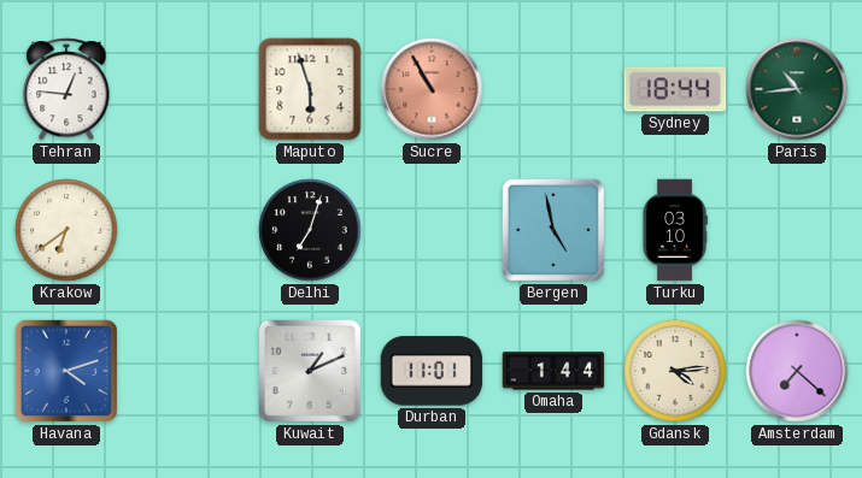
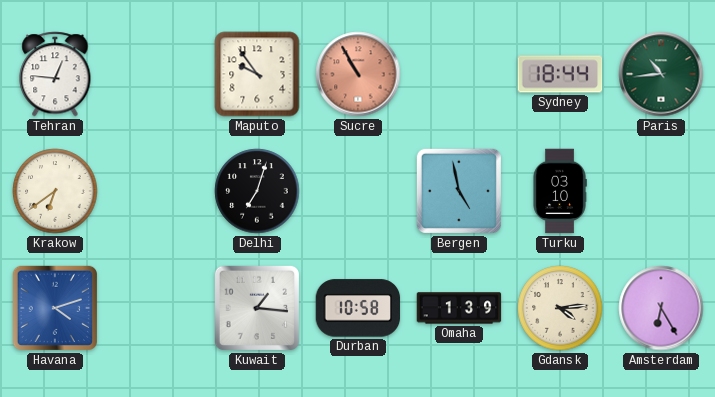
Maputo: 5:57 -> 9:54
Kuwait: 1:11 -> 1:16
Durban: 11:01 -> 10:58
Omaha: 1:44 -> 1:39
Amsterdam: 7:22 -> 6:25
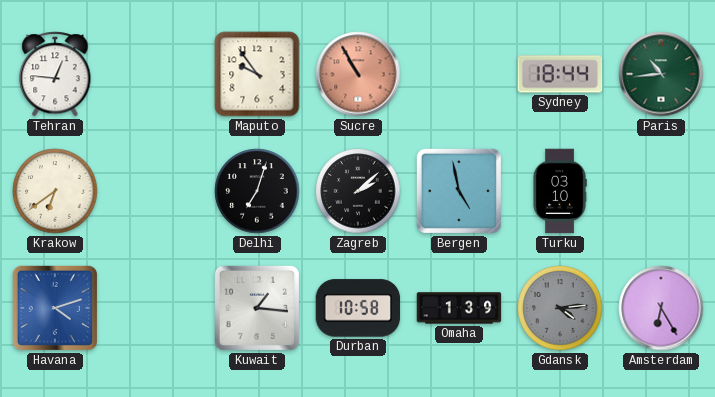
Zagreb: none -> 2:08
Gdansk dial: cream -> grey
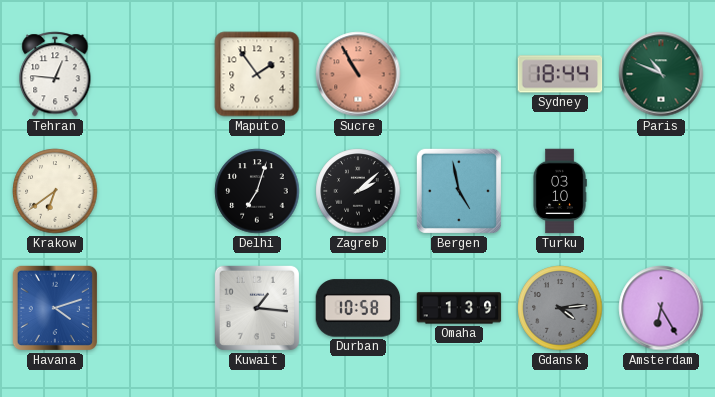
Maputo: 9:54 -> 1:54
Paris: 10:44 -> 10:49
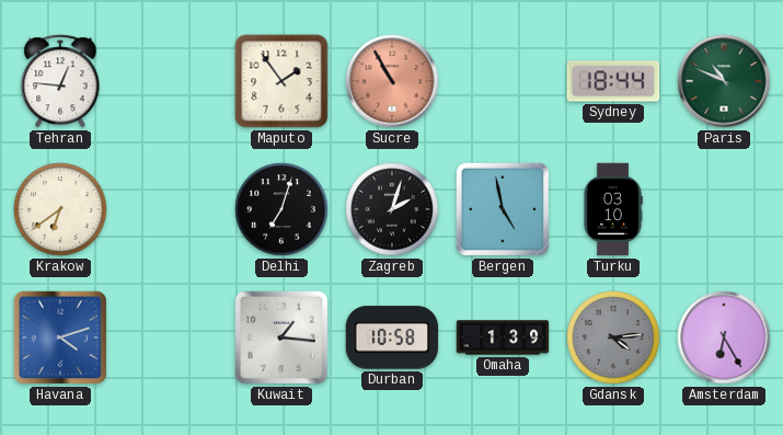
Zagreb: 2:08 -> 2:03
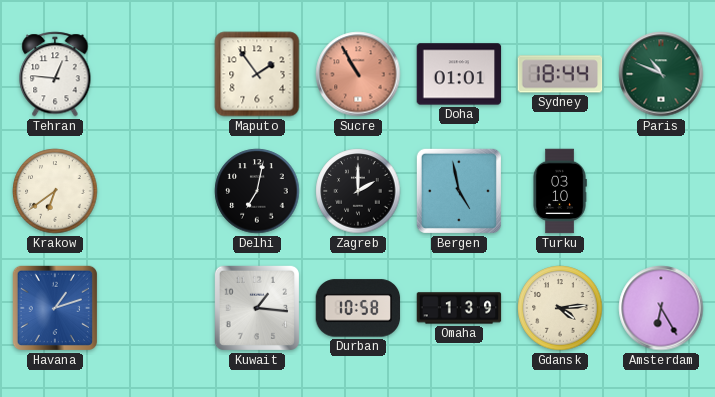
Doha: none -> 01:01
Delhi: 7:03 -> 7:02
Zagreb: 2:03 -> 2:00
Havana: 4:12 -> 1:12
Gdansk dial: grey -> cream
